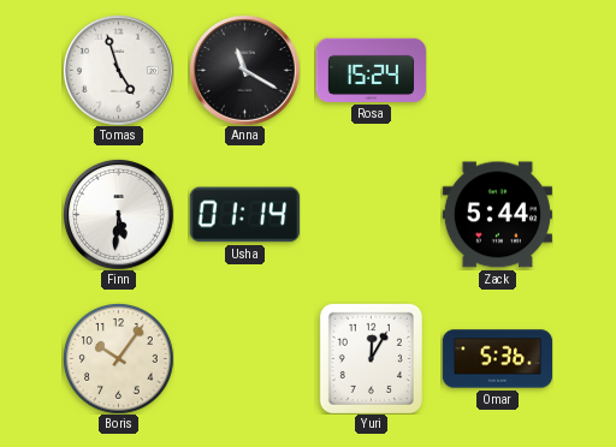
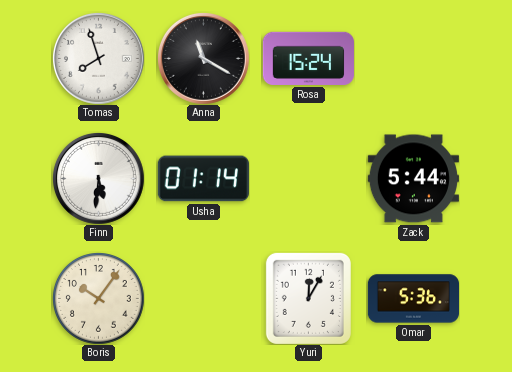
Tomas: 4:57 -> 7:57
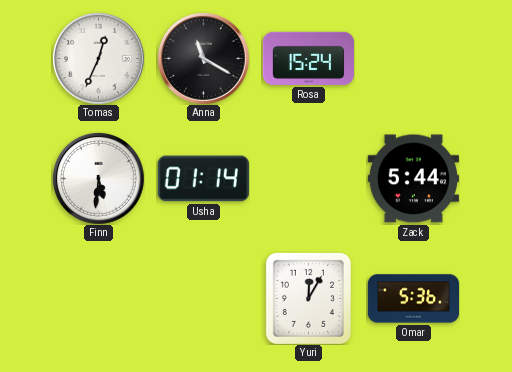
Tomas: 7:57 -> 12:34
Boris: 10:06 -> none
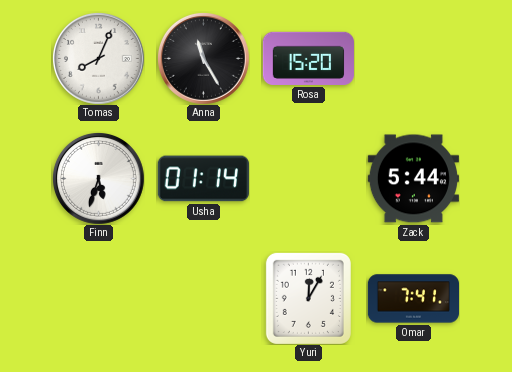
Tomas: 12:34 -> 8:04
Anna: 11:20 -> 11:25
Rosa: 15:24 -> 15:20
Finn: 5:31 -> 5:33
Omar: 5:36 -> 7:41
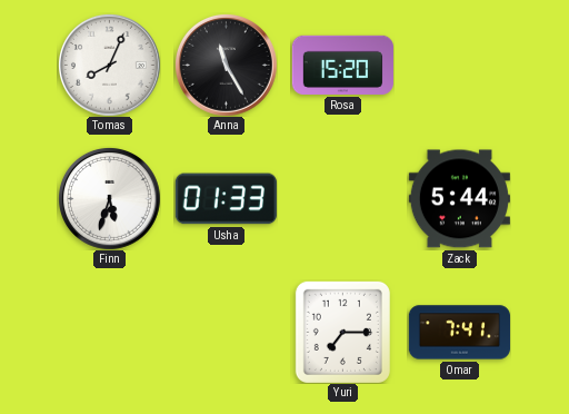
Usha: 01:14 -> 01:33
Yuri: 12:05 -> 7:15
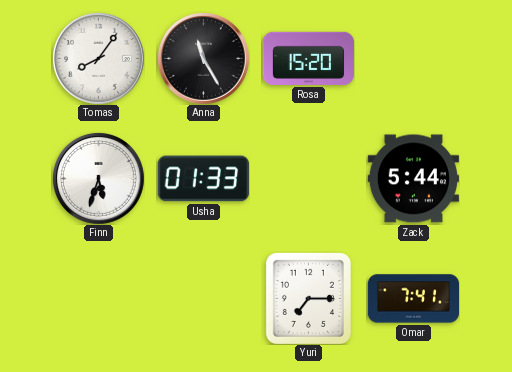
Tomas: 8:04 -> 8:06
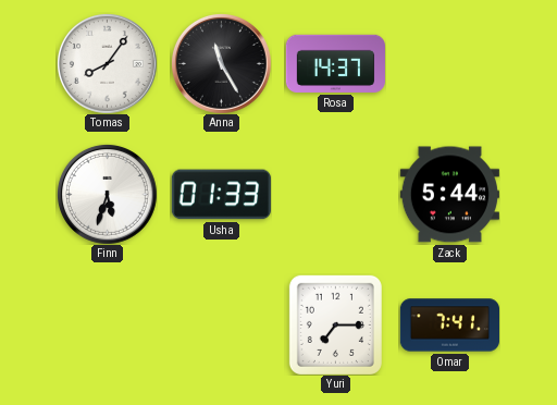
Rosa: 15:20 -> 14:37
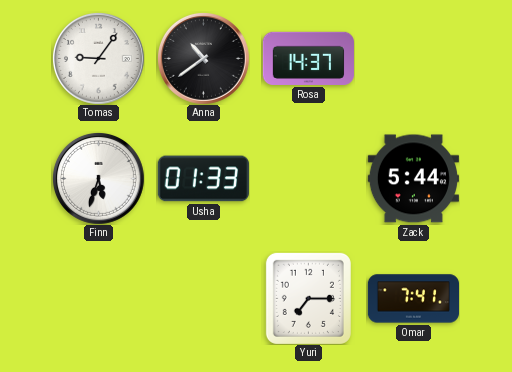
Tomas: 8:06 -> 9:06
Anna: 11:25 -> 10:39
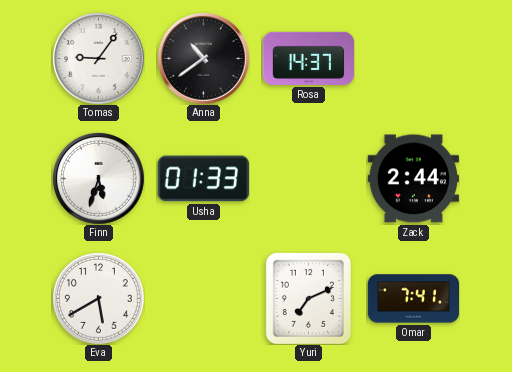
Zack: 5:44 -> 2:44
Eva: none -> 5:40
Yuri: 7:15 -> 7:11
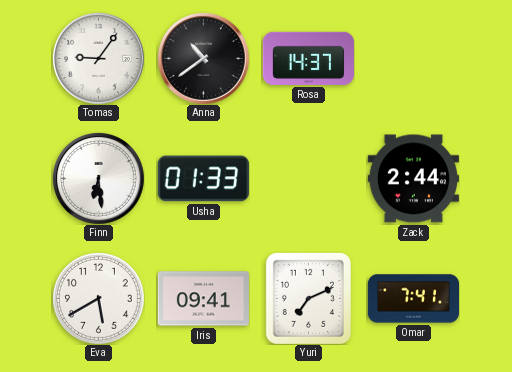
Finn: 5:33 -> 6:29
Iris: none -> 09:41
